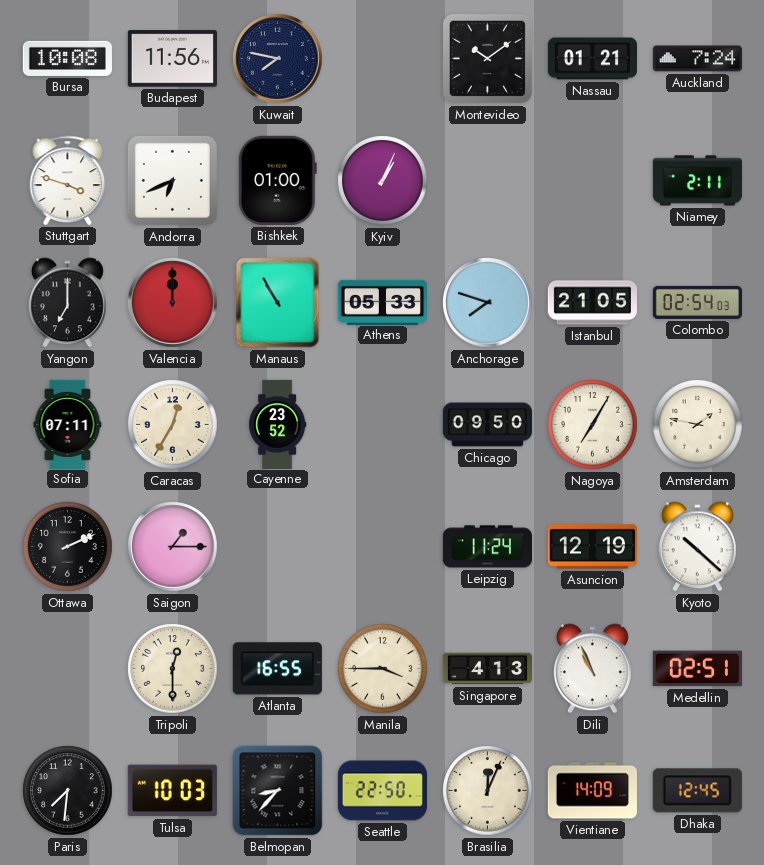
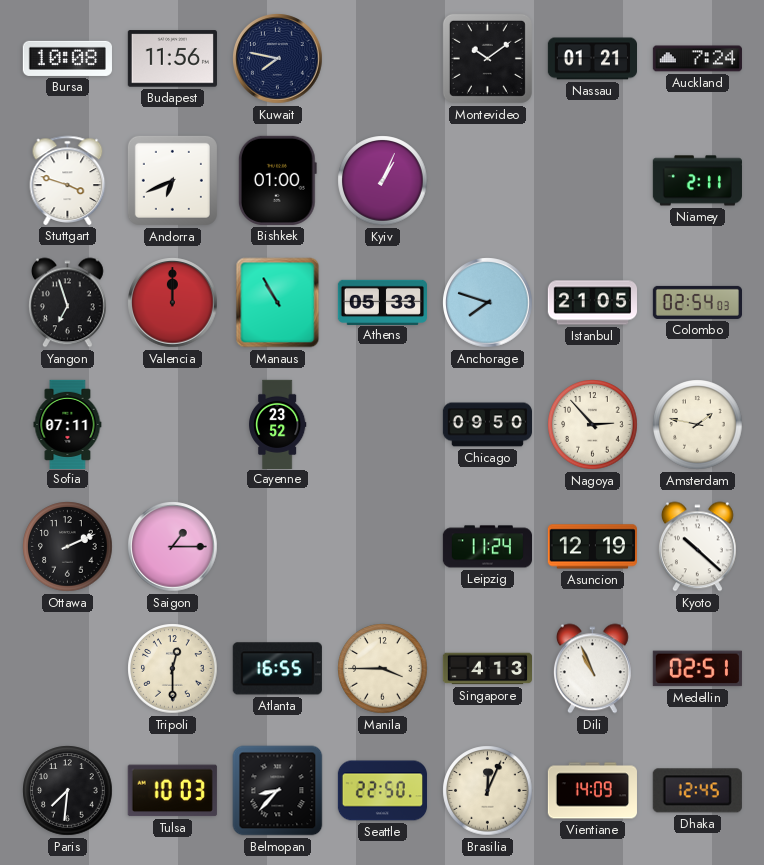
Yangon: 7:00 -> 6:57
Caracas: 12:35 -> none
Nagoya: 7:05 -> 2:53
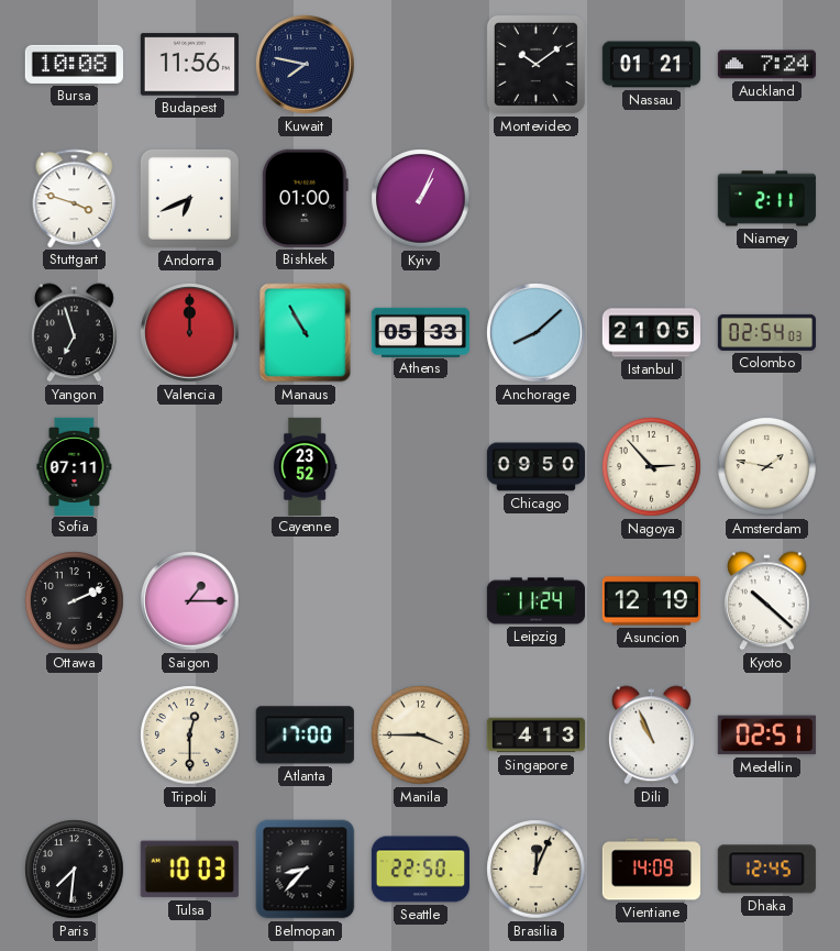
Anchorage: 7:48 -> 8:08
Atlanta: 16:55 -> 17:00
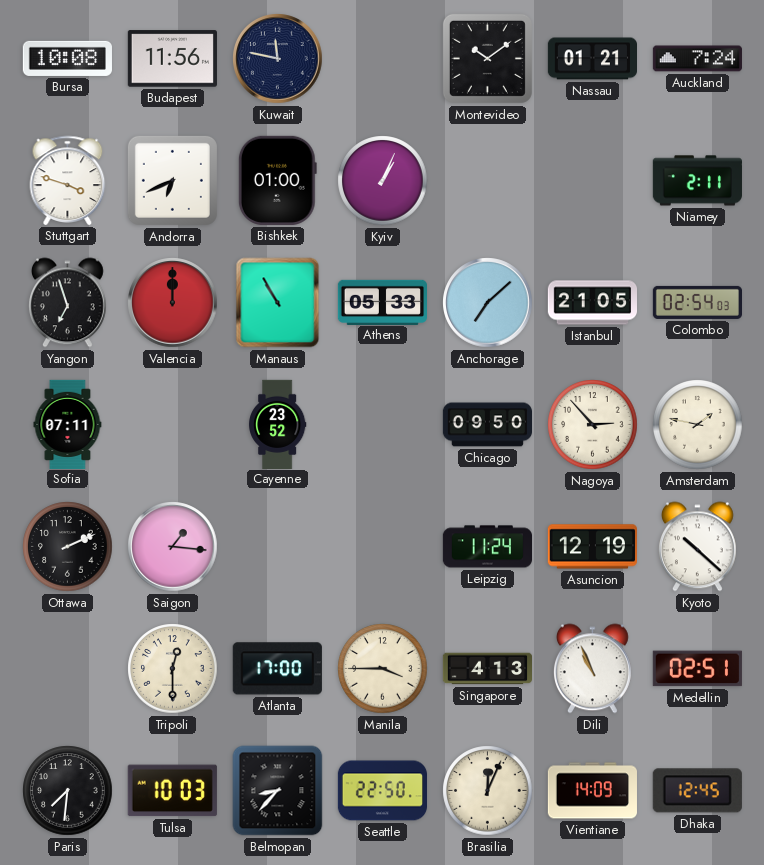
Kuwait: 7:47 -> 11:47
Anchorage: 8:08 -> 7:08
Saigon: 1:15 -> 1:16
